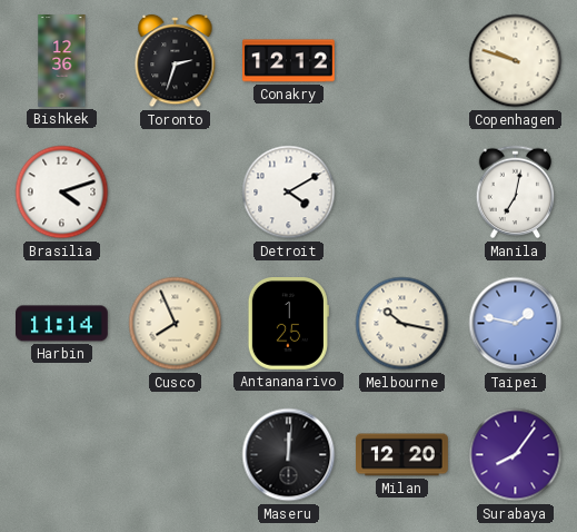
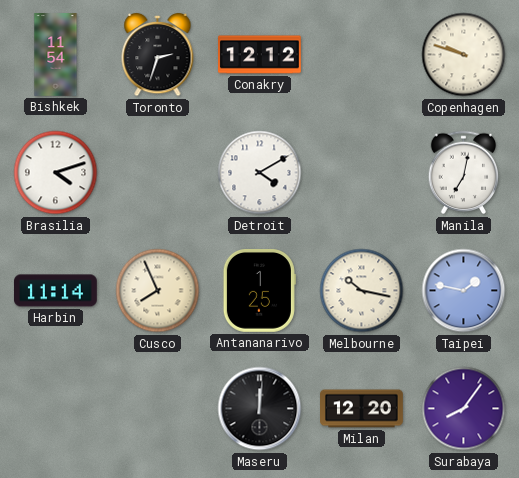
Bishkek: 12:36 -> 11:54
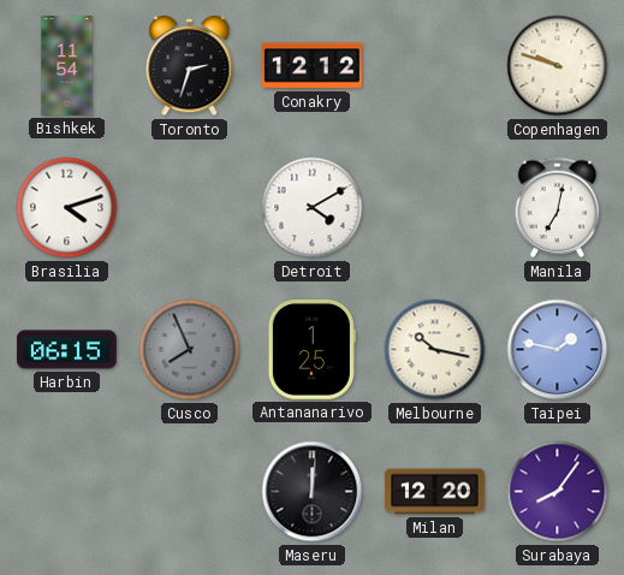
Harbin: 11:14 -> 06:15
Cusco dial: cream -> grey
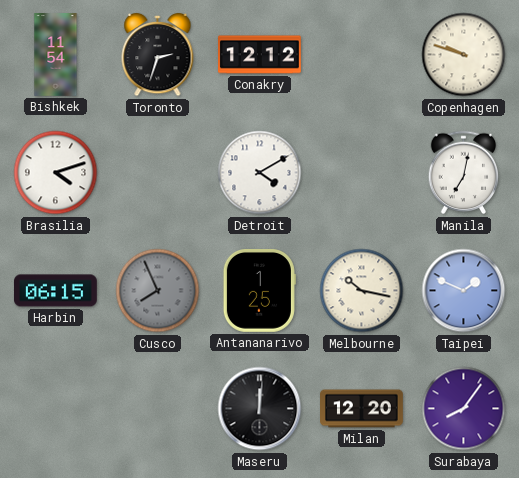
Taipei: 1:47 -> 1:49
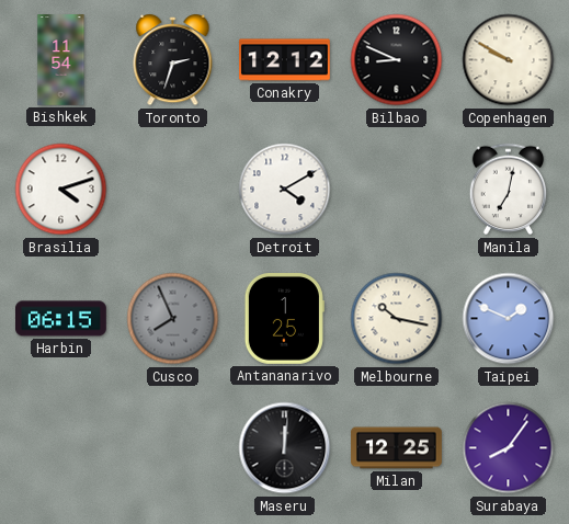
Bilbao: none -> 8:49
Copenhagen: 9:48 -> 9:50
Milan: 12:20 -> 12:25
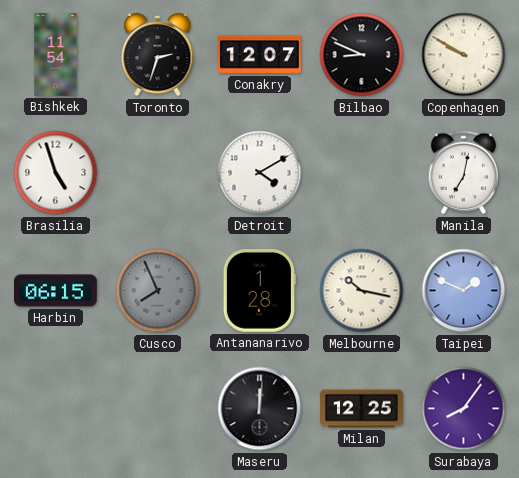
Conakry: 12:12 -> 12:07
Brasilia: 4:12 -> 4:57
Antananarivo: 1:25 -> 1:28
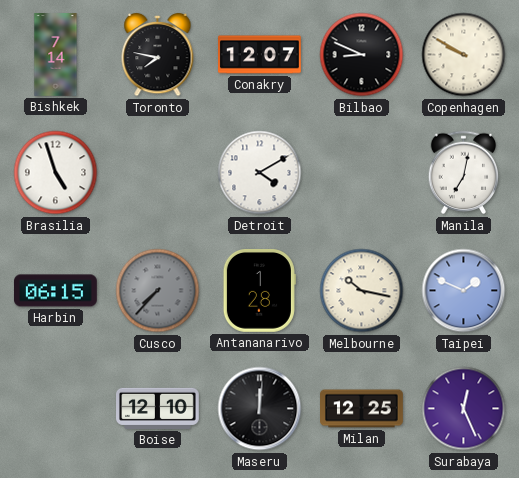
Bishkek: 11:54 -> 7:14
Toronto: 2:33 -> 7:47
Cusco: 7:56 -> 7:37
Boise: none -> 12:10
Surabaya: 8:06 -> 12:26
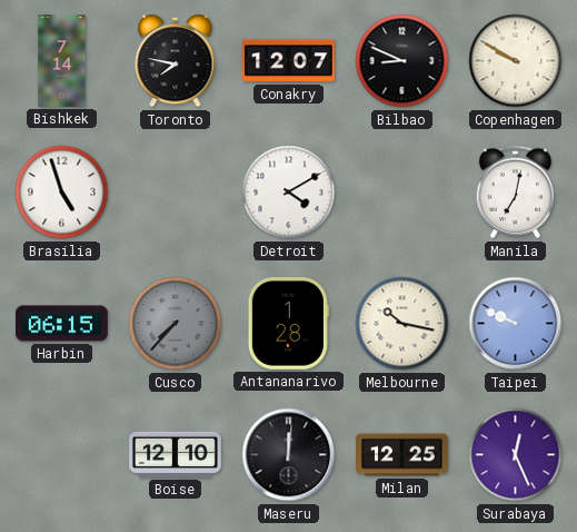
Taipei: 1:49 -> 9:49
